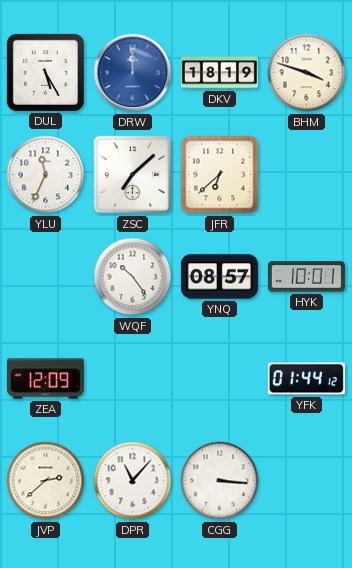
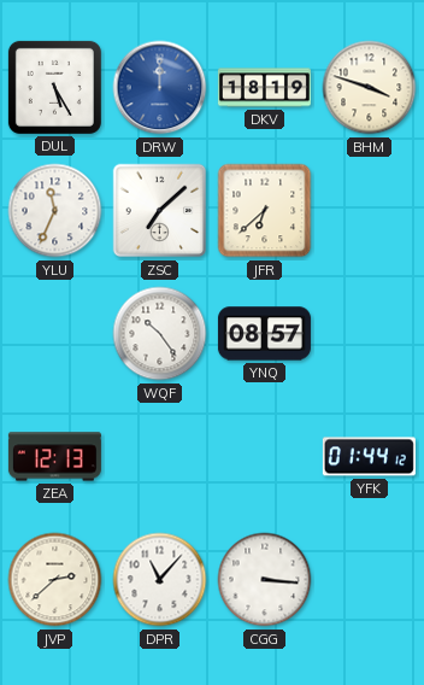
HYK: 10:01 -> none
ZEA: 12:09 -> 12:13
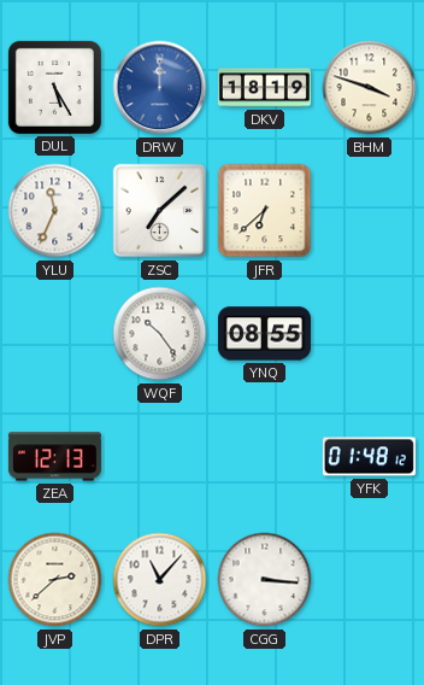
YNQ: 08:57 -> 08:55
YFK: 01:44 -> 01:48
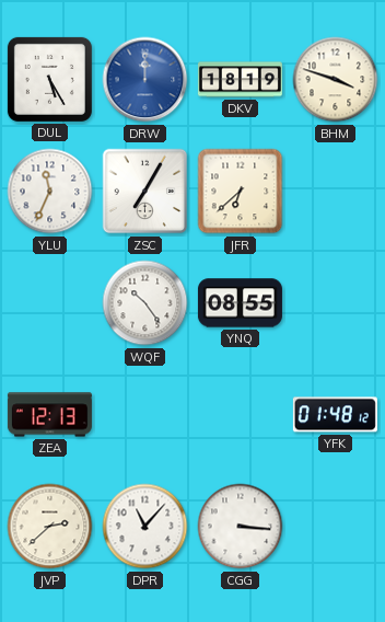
ZSC: 7:08 -> 7:05
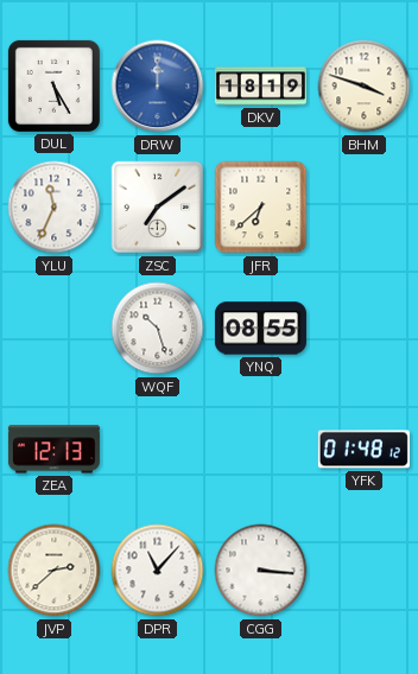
ZSC: 7:05 -> 7:09
WQF: 10:24 -> 10:27
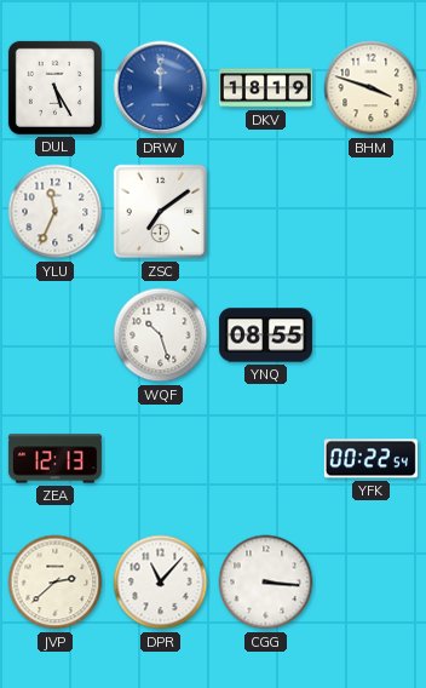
JFR: 6:38 -> none
YFK: 01:48 -> 00:22
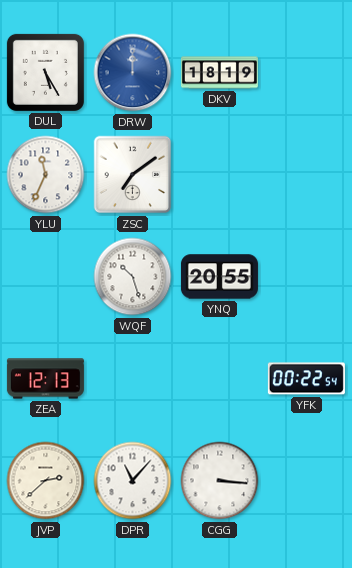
BHM: 3:48 -> none
YNQ: 08:55 -> 20:55
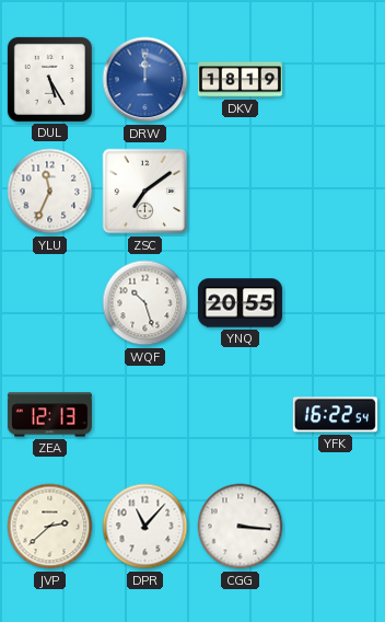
YFK: 00:22 -> 16:22
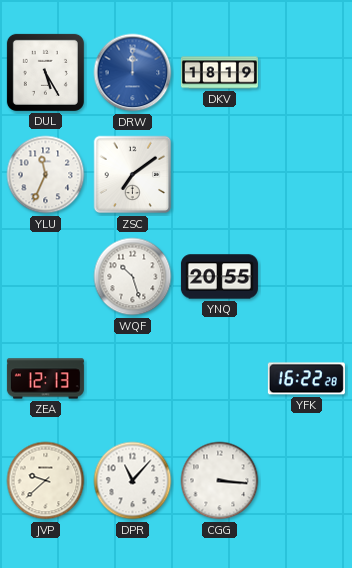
YFK: 16:22:54 -> 16:22:28
JVP: 2:38 -> 9:38
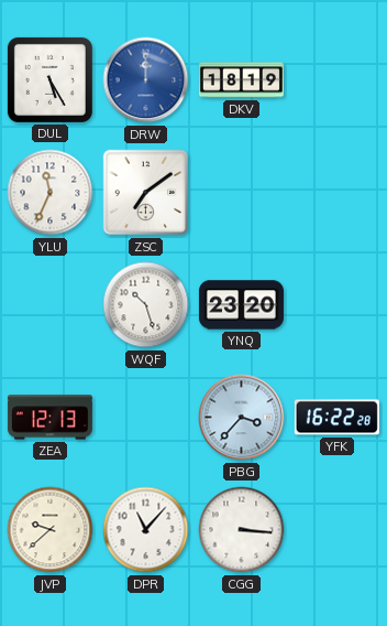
YNQ: 20:55 -> 23:20
PBG: none -> 3:37
